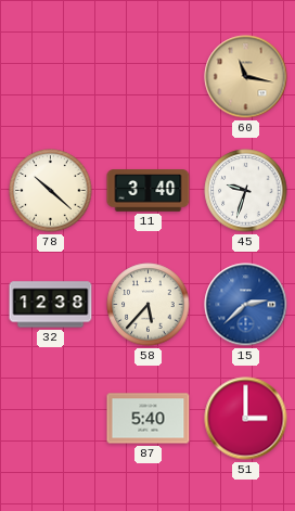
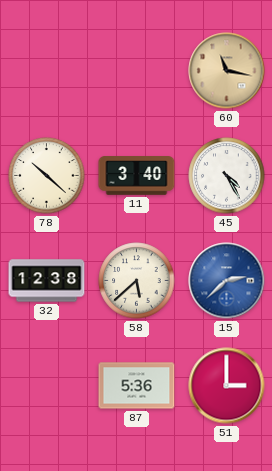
45: 9:33 -> 4:25
58: 5:37 -> 5:38
87: 5:40 -> 5:36
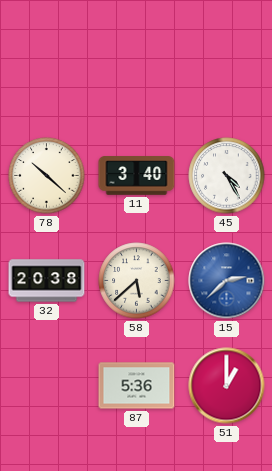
60: 11:17 -> none
32: 12:38 -> 20:38
51: 3:00 -> 1:00
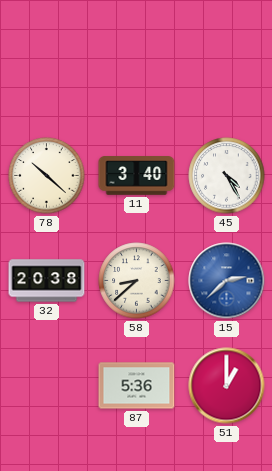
58: 5:38 -> 8:38
